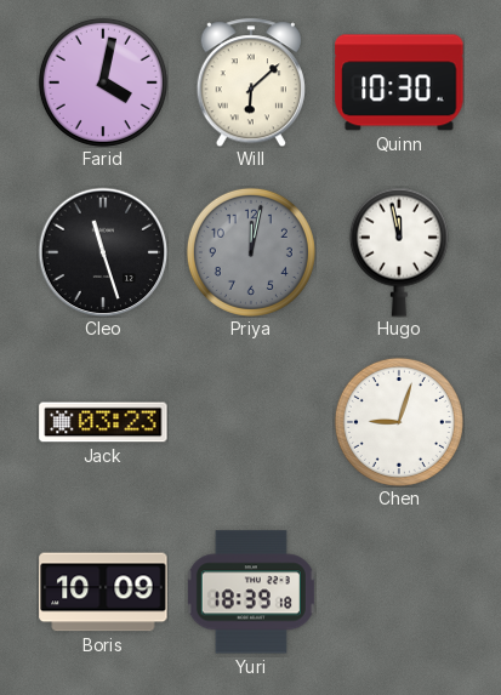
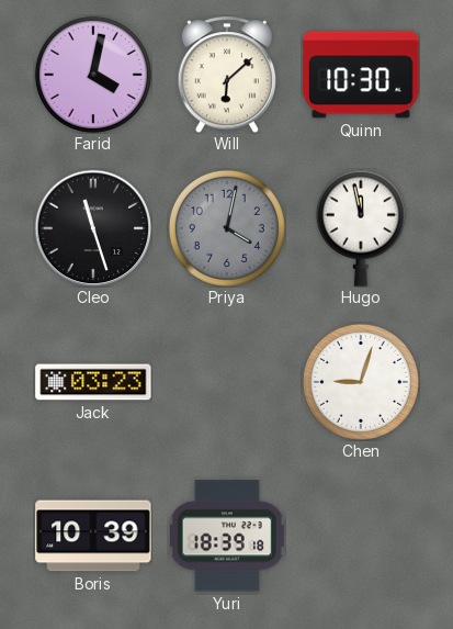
Priya: 12:02 -> 4:02
Boris: 10:09 -> 10:39
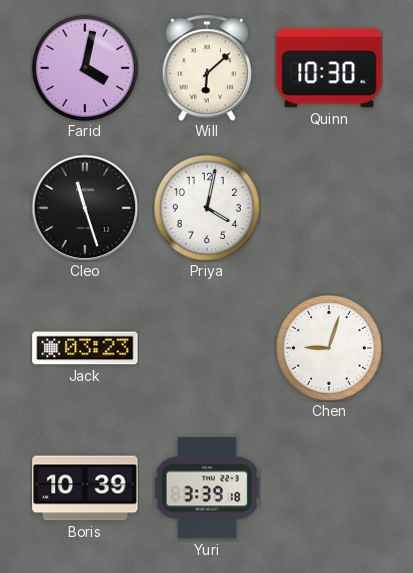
Priya dial: grey -> white
Hugo: 11:58 -> none
Yuri: 18:39 -> 3:39
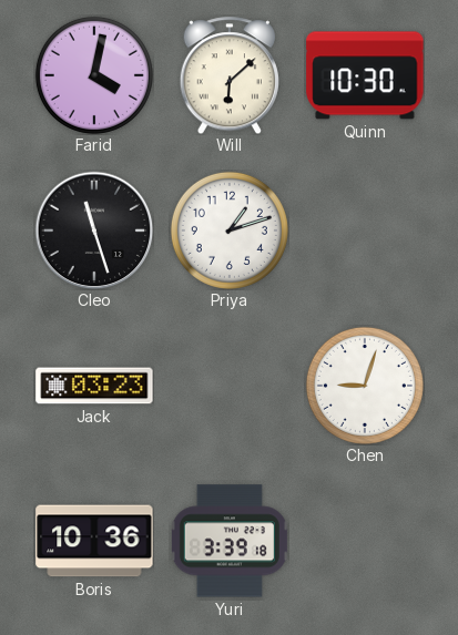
Priya: 4:02 -> 1:12
Boris: 10:39 -> 10:36
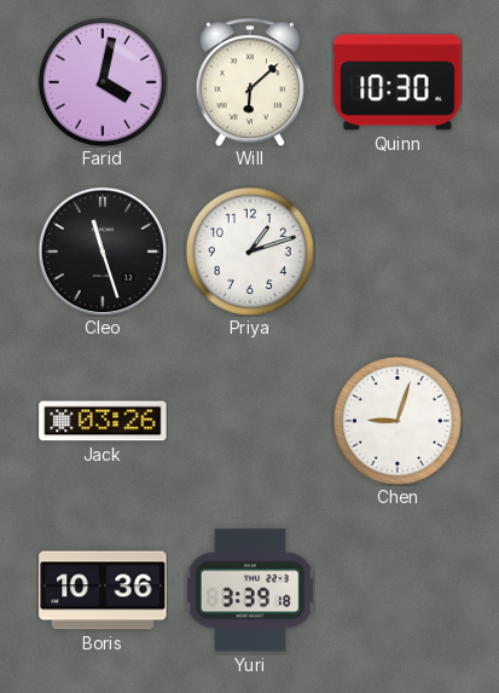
Jack: 03:23 -> 03:26
